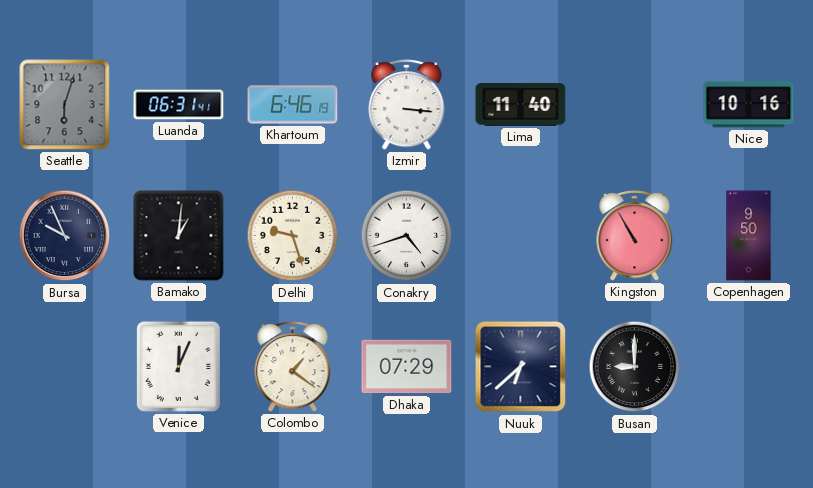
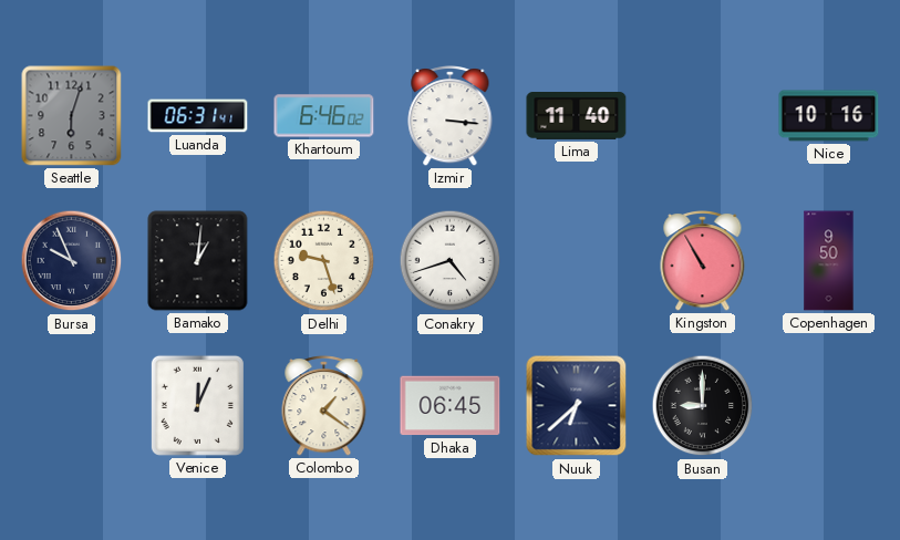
Khartoum: 6:46:19 -> 6:46:02
Dhaka: 07:29 -> 06:45
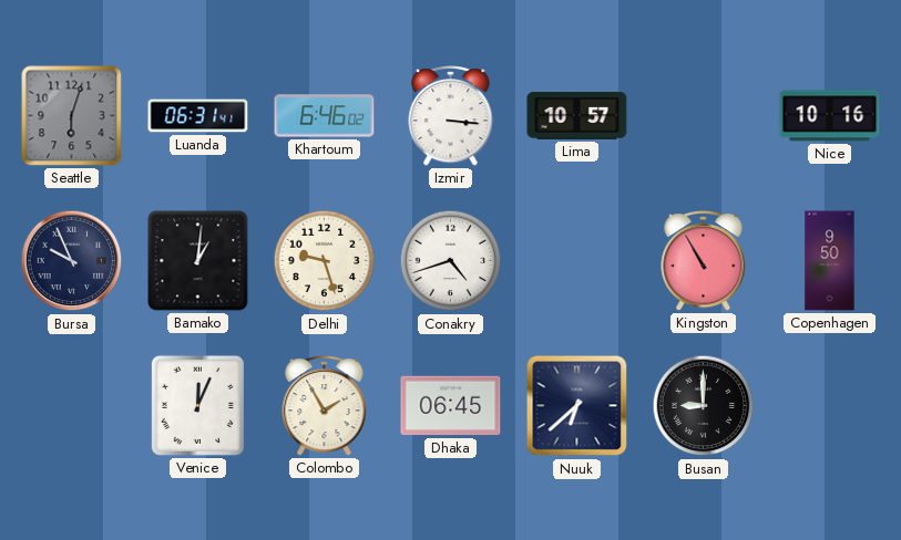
Lima: 11:40 -> 10:57
Colombo: 1:21 -> 1:55
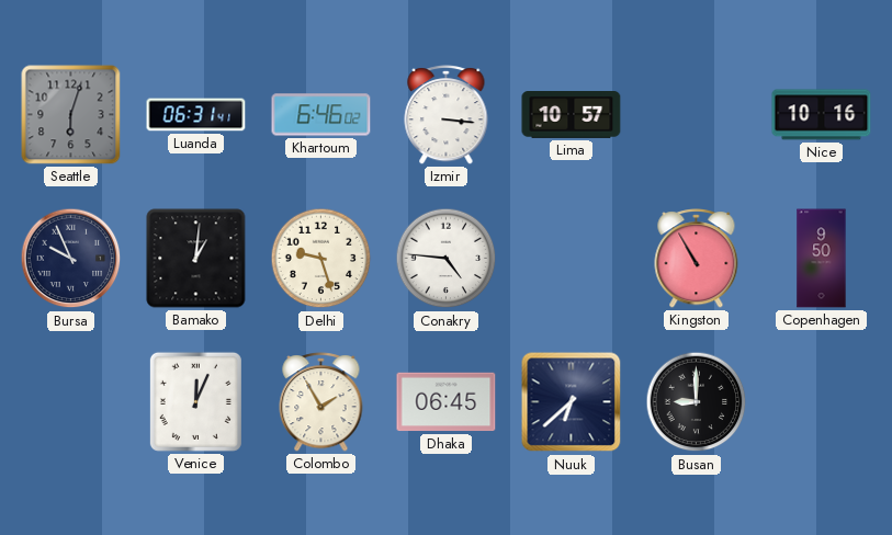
Conakry: 4:42 -> 4:46
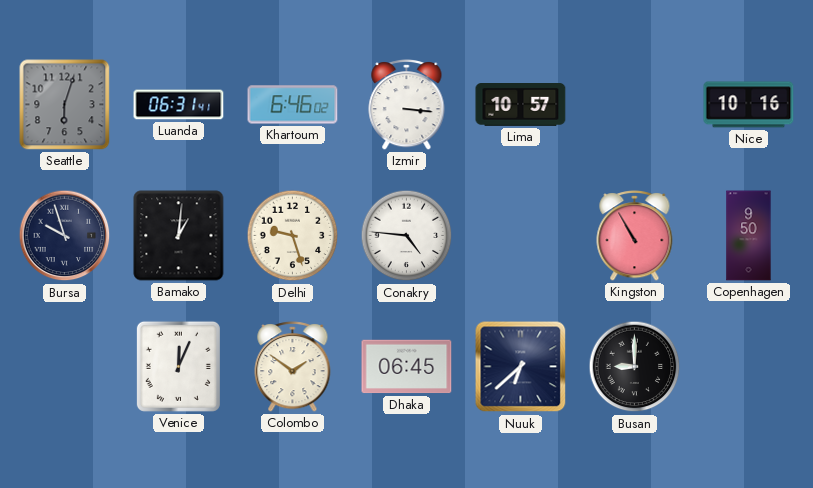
Bursa: 9:56 -> 9:57
Colombo: 1:55 -> 1:51
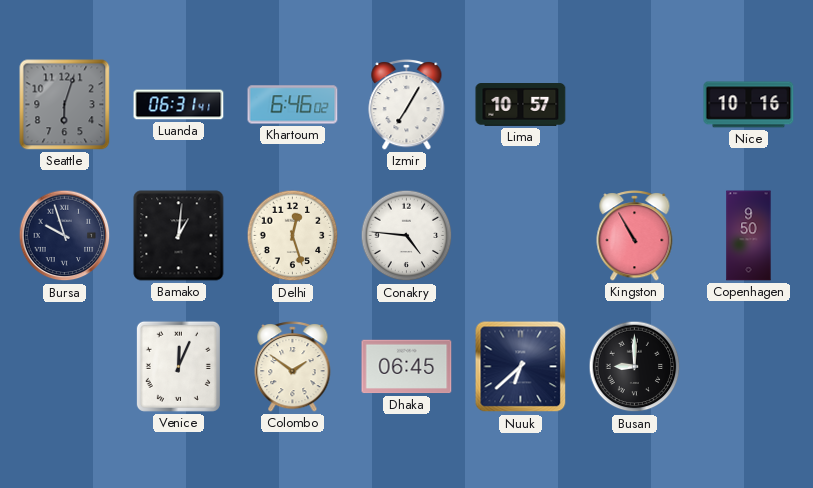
Izmir: 3:16 -> 7:05
Delhi: 9:27 -> 12:27
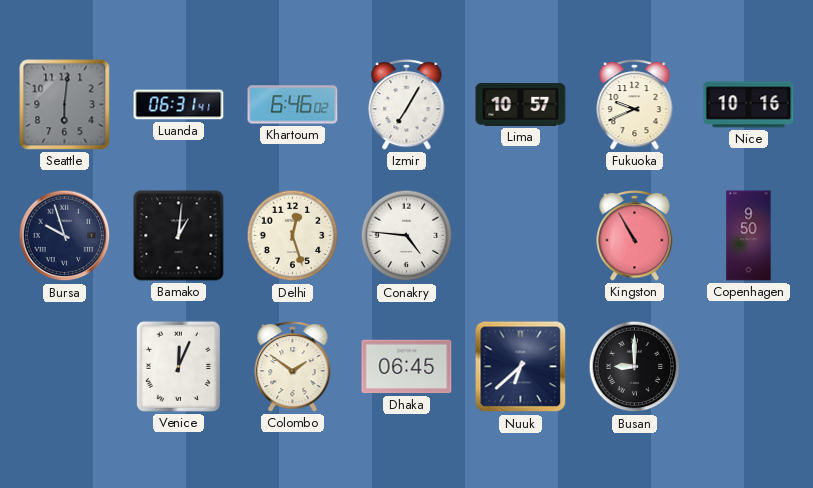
Seattle: 6:03 -> 6:01
Fukuoka: none -> 9:41
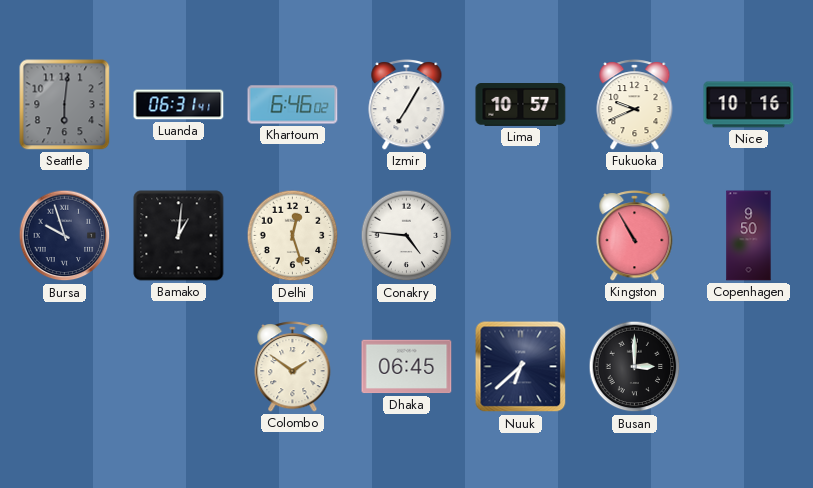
Venice: 12:04 -> none
Busan: 9:00 -> 3:00
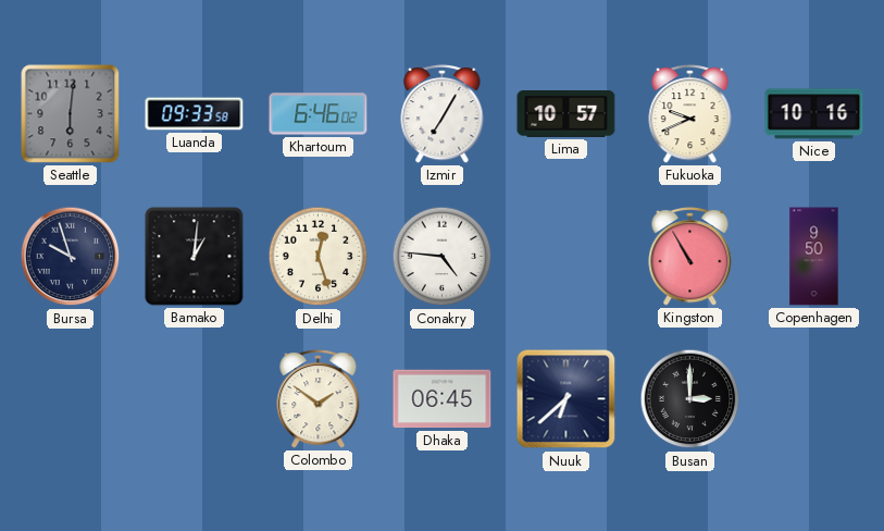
Luanda: 06:31 -> 09:33
